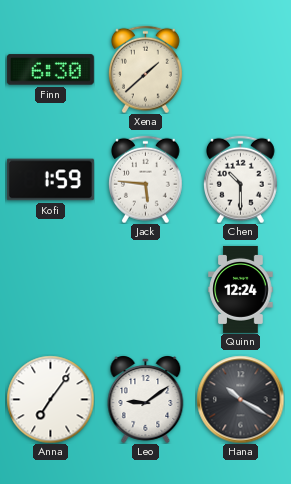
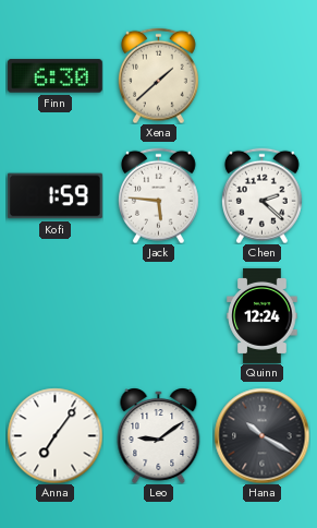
Chen: 10:30 -> 2:22
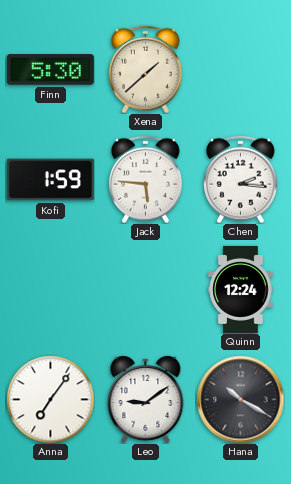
Finn: 6:30 -> 5:30
Chen: 2:22 -> 2:16
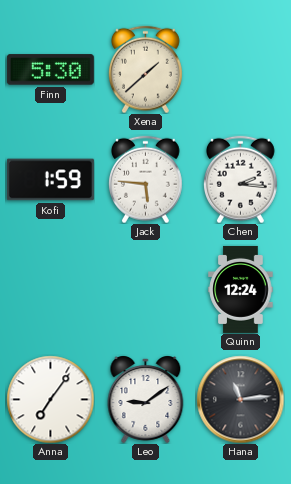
Hana: 10:20 -> 11:14
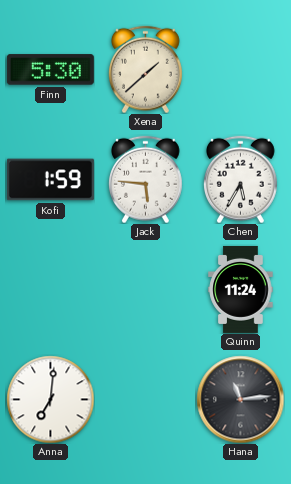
Chen: 2:16 -> 5:35
Quinn: 12:24 -> 11:24
Anna: 7:06 -> 7:01
Leo: 9:09 -> none
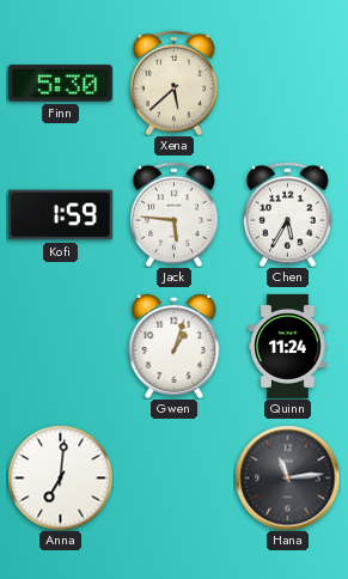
Xena: 1:38 -> 5:38
Gwen: none -> 1:03
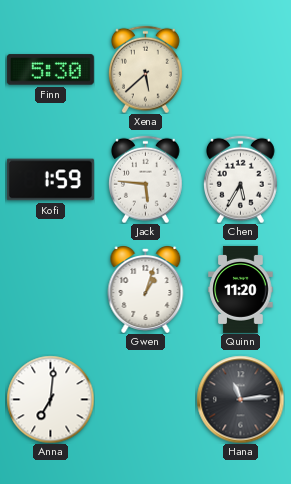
Quinn: 11:24 -> 11:20
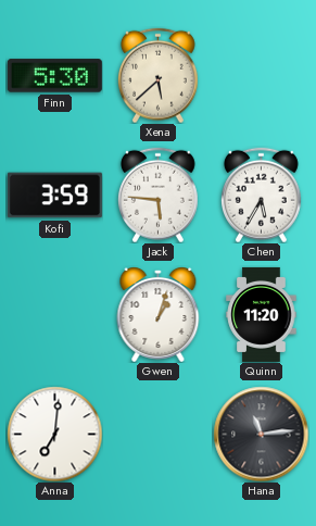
Kofi: 1:59 -> 3:59
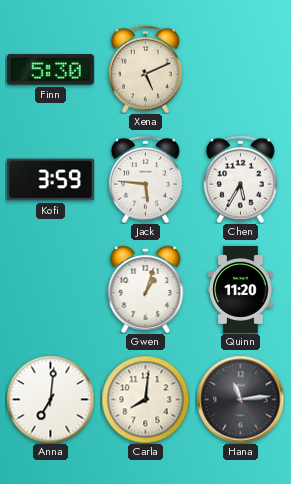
Xena: 5:38 -> 5:11
Carla: none -> 8:01
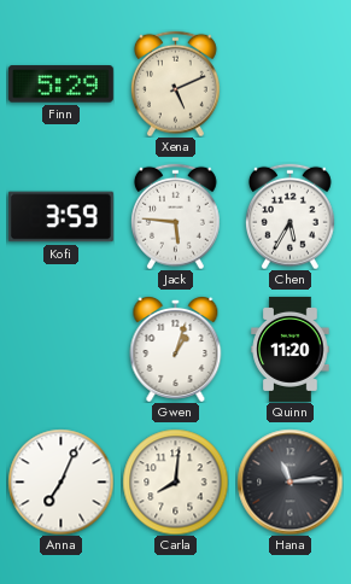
Finn: 5:30 -> 5:29
Anna: 7:01 -> 7:04
